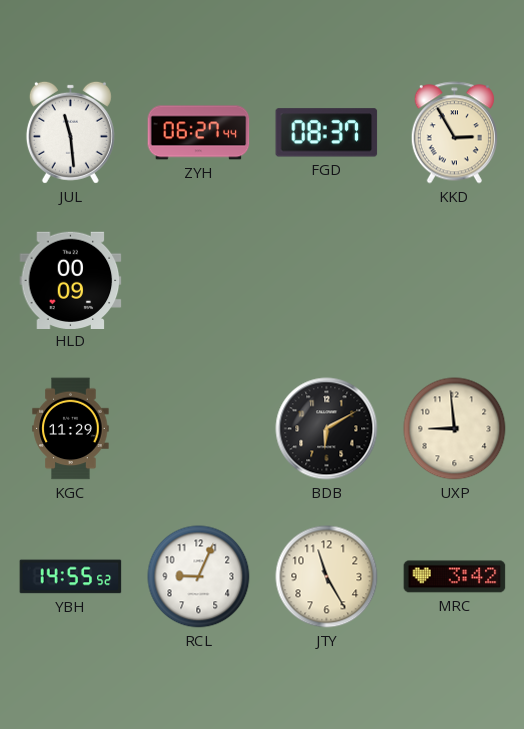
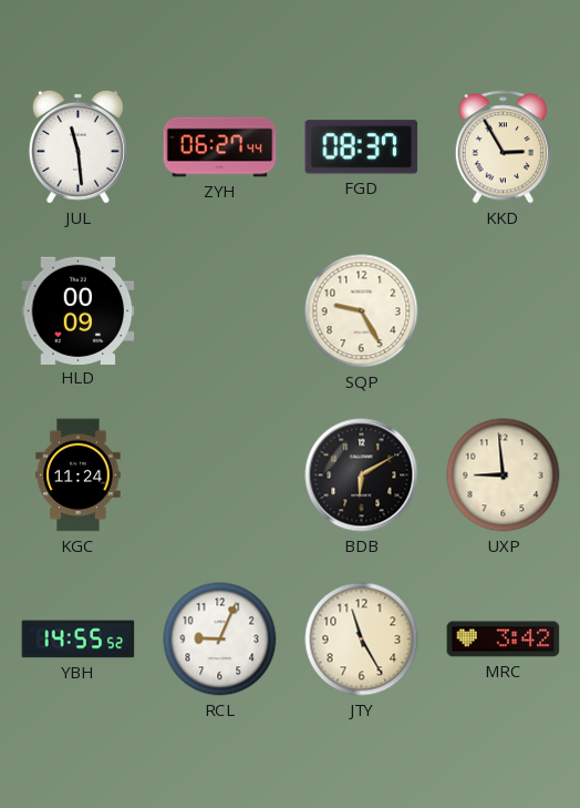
SQP: none -> 9:25
KGC: 11:29 -> 11:24
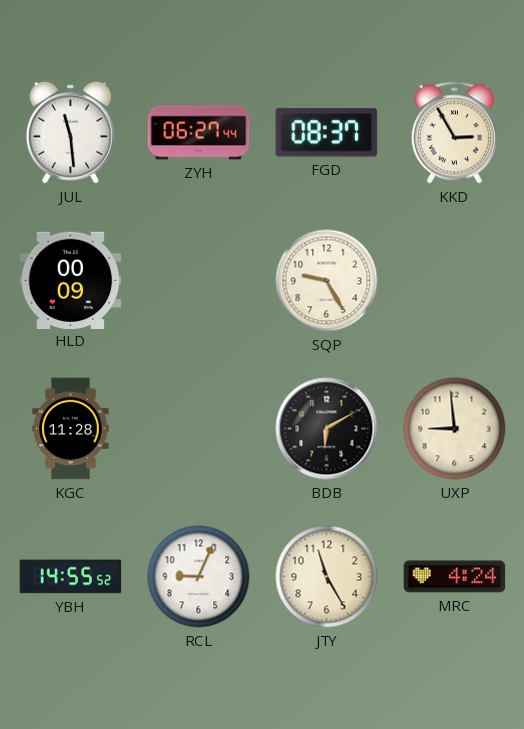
KGC: 11:24 -> 11:28
MRC: 3:42 -> 4:24
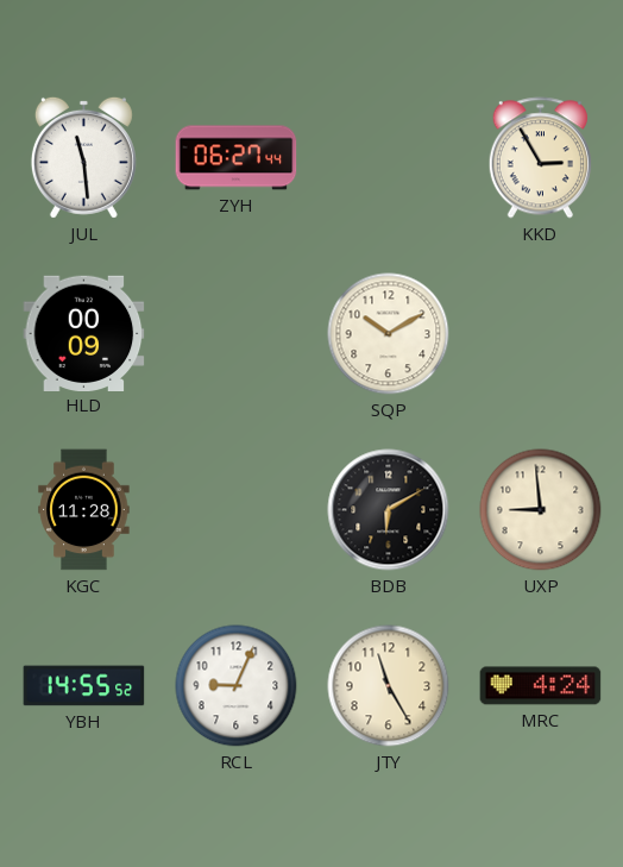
FGD: 08:37 -> none
SQP: 9:25 -> 10:10
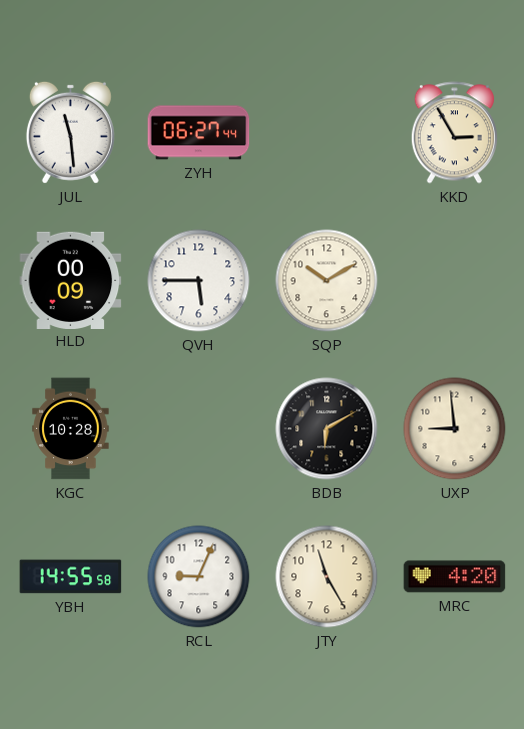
QVH: none -> 5:45
KGC: 11:28 -> 10:28
YBH: 14:55:52 -> 14:55:58
MRC: 4:24 -> 4:20
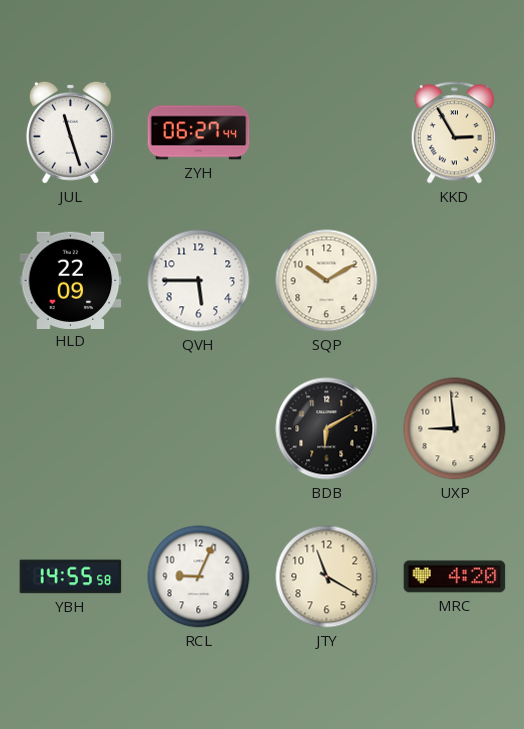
JUL: 11:29 -> 11:27
HLD: 00:09 -> 22:09
KGC: 10:28 -> none
JTY: 11:25 -> 11:20
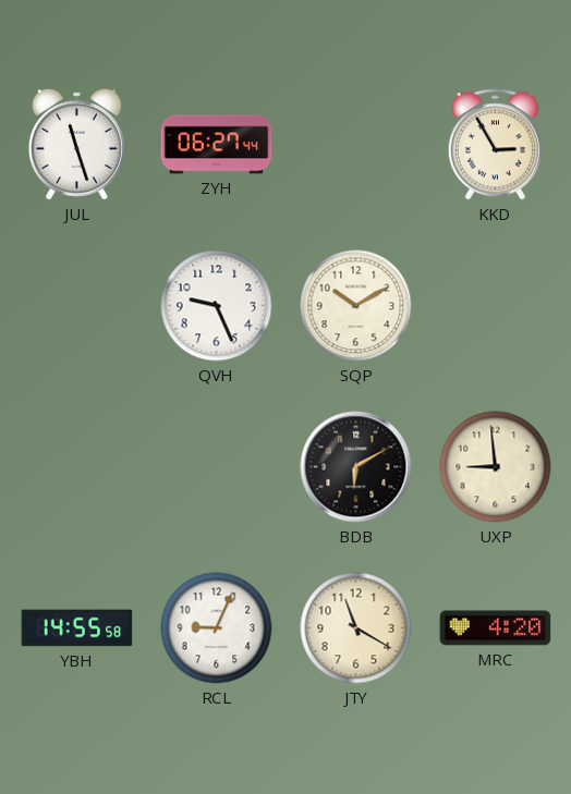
HLD: 22:09 -> none
QVH: 5:45 -> 9:26
